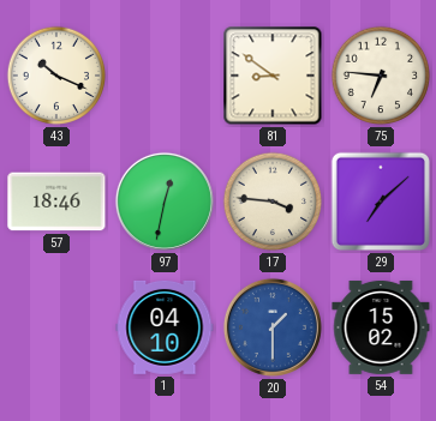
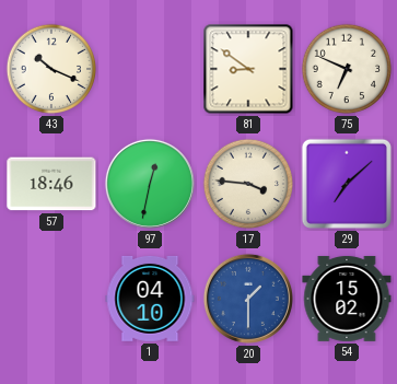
75: 6:46 -> 6:49
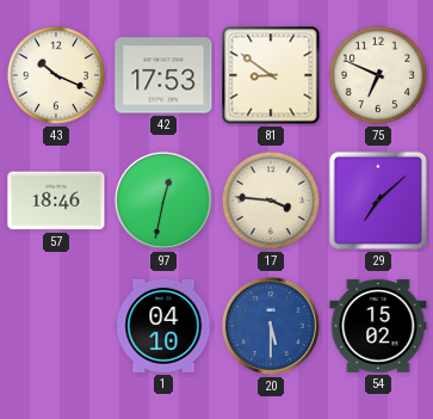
42: none -> 17:53
20: 1:30 -> 5:30
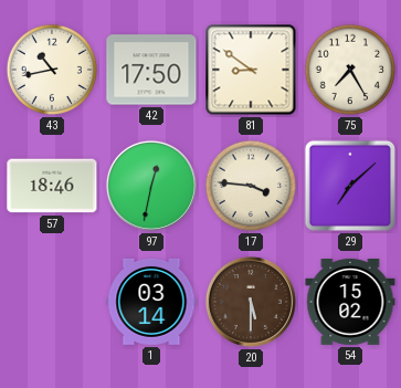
43: 10:19 -> 10:43
42: 17:53 -> 17:50
75: 6:49 -> 7:25
1: 04:10 -> 03:14
20 dial: blue -> brown
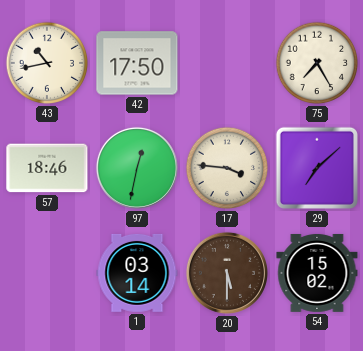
81: 8:51 -> none
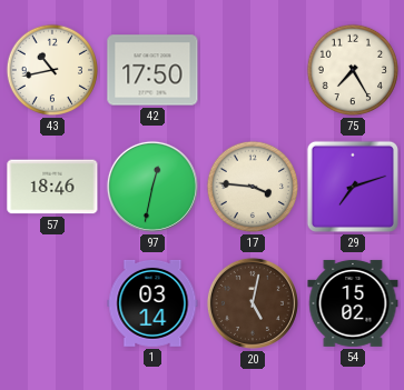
29: 7:08 -> 7:12
20: 5:30 -> 5:02
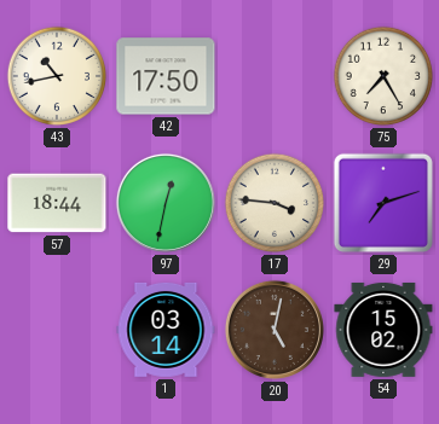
57: 18:46 -> 18:44
